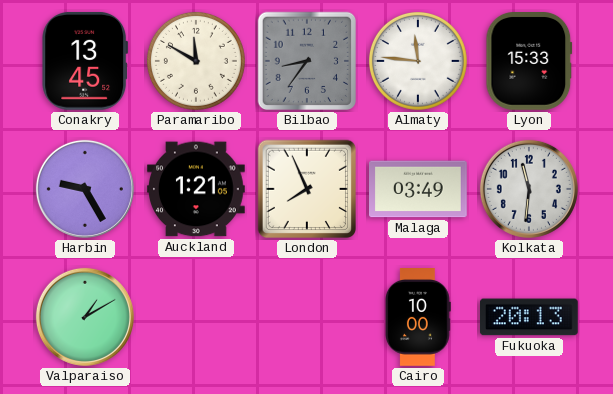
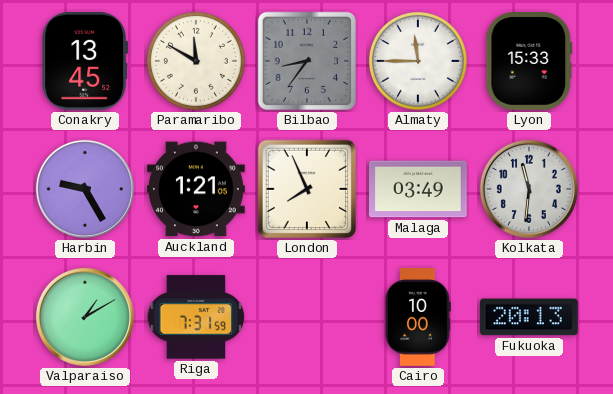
Almaty: 11:46 -> 11:45
Riga: none -> 7:31
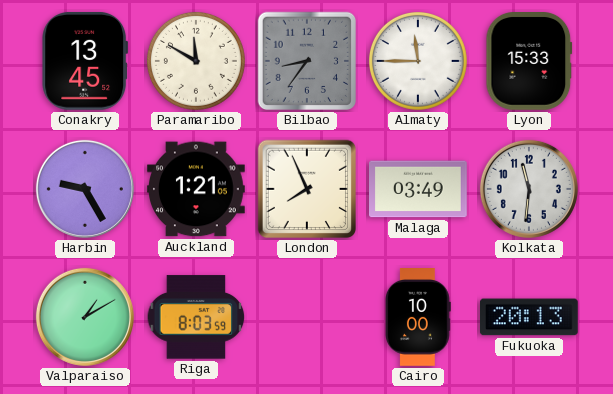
Riga: 7:31 -> 8:03
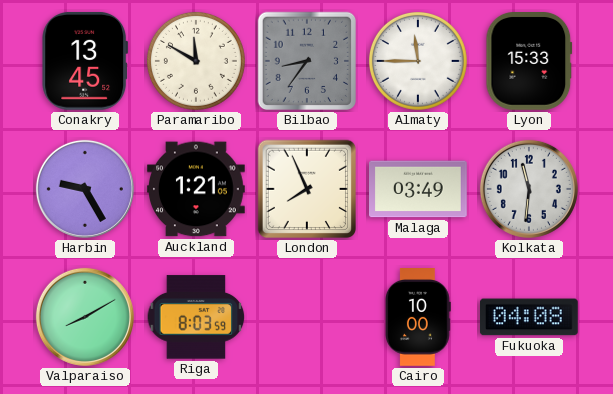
Valparaiso: 1:10 -> 8:10
Fukuoka: 20:13 -> 04:08
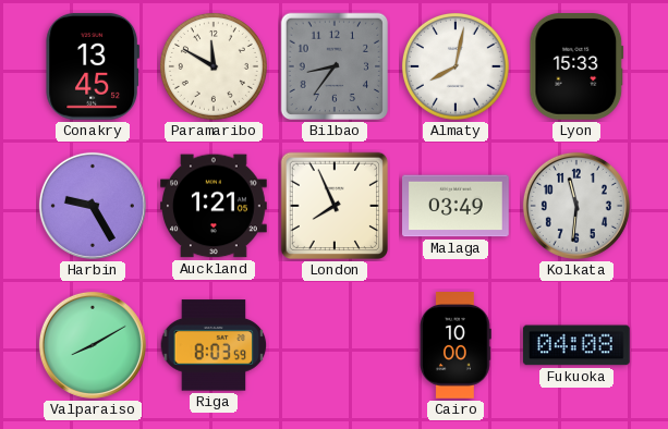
Almaty: 11:45 -> 8:02
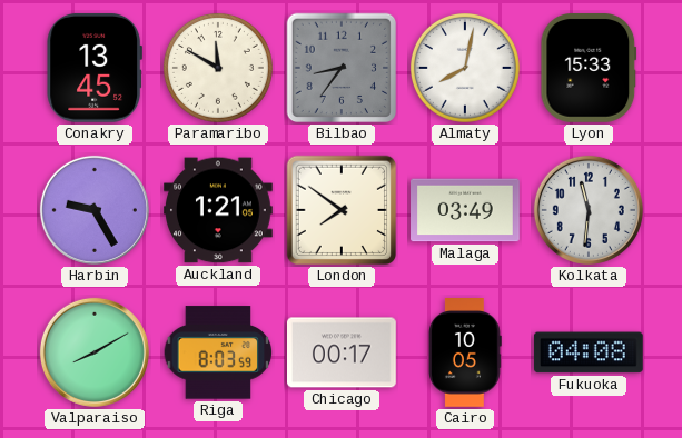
London: 7:56 -> 7:51
Chicago: none -> 00:17
Cairo: 10:00 -> 10:05
